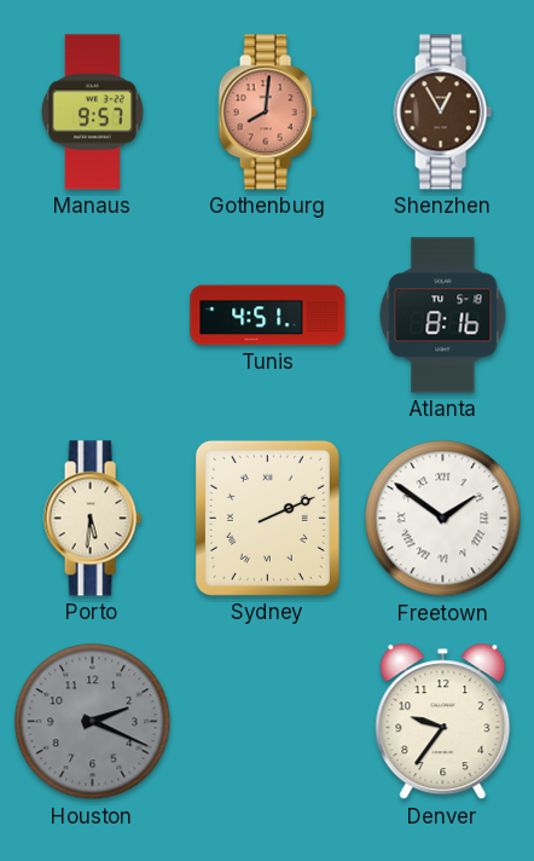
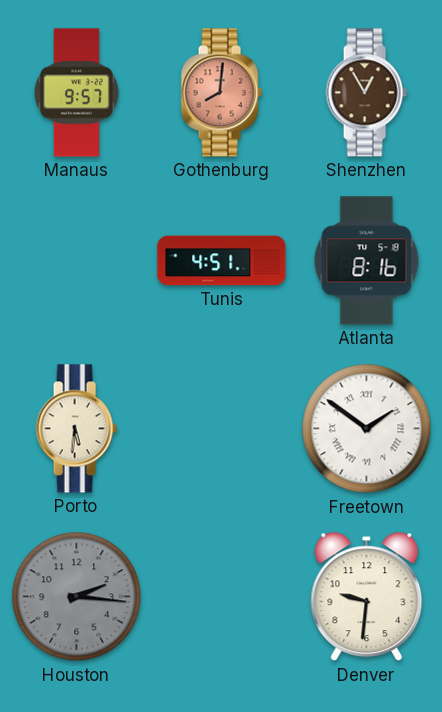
Sydney: 2:11 -> none
Houston: 2:19 -> 2:16
Denver: 9:36 -> 9:31
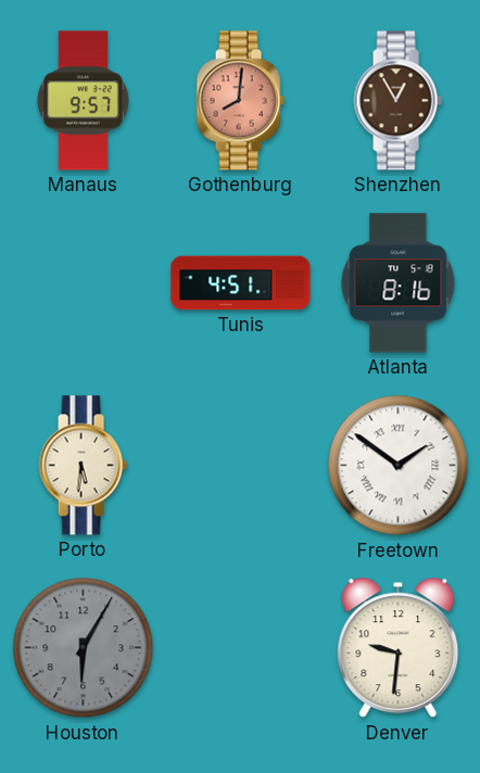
Houston: 2:16 -> 6:05
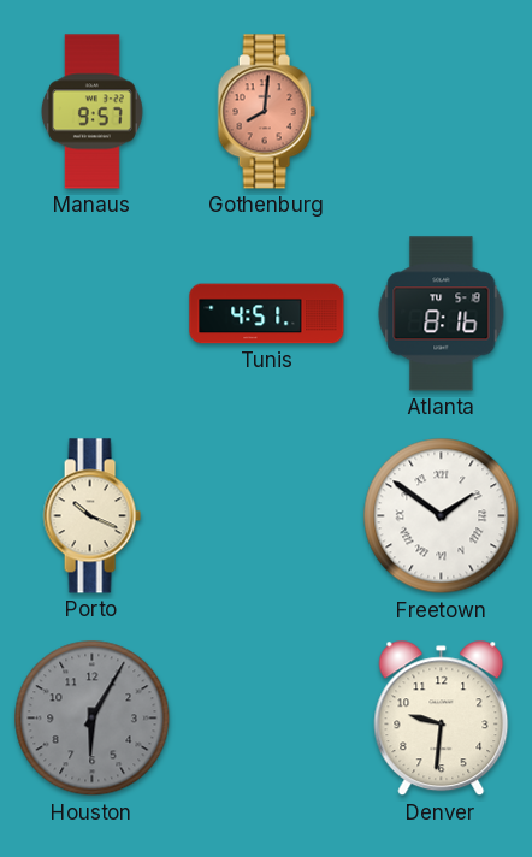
Shenzhen: 12:55 -> none
Porto: 5:31 -> 10:19
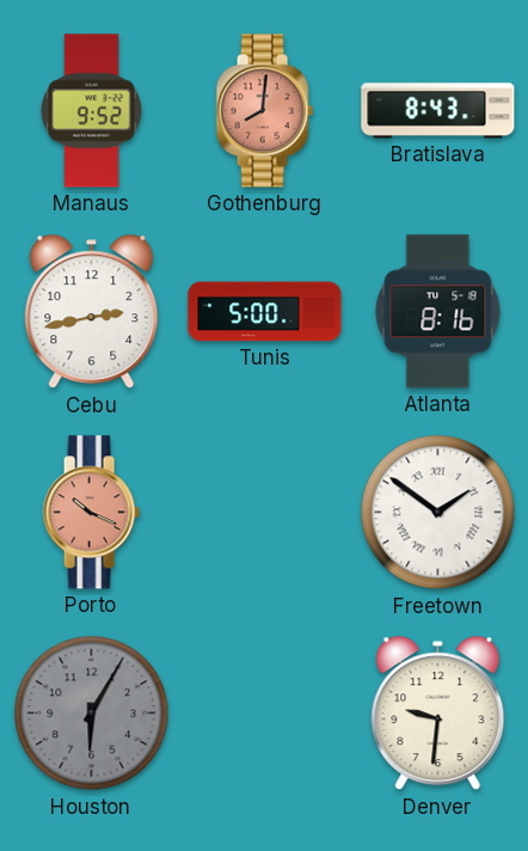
Manaus: 9:57 -> 9:52
Bratislava: none -> 8:43
Cebu: none -> 2:43
Tunis: 4:51 -> 5:00
Porto dial: cream -> salmon
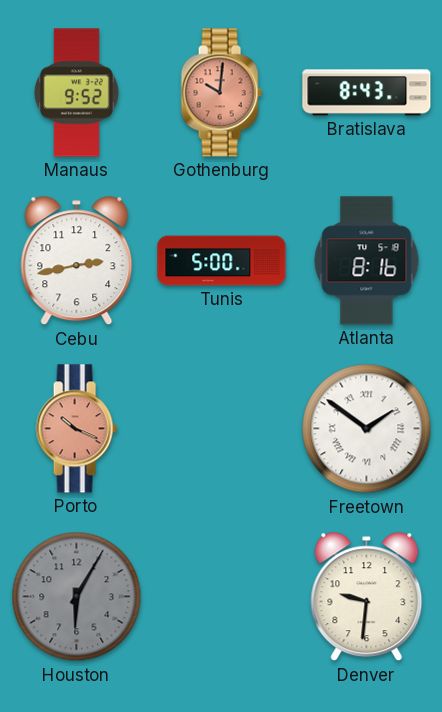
Gothenburg: 8:01 -> 10:01
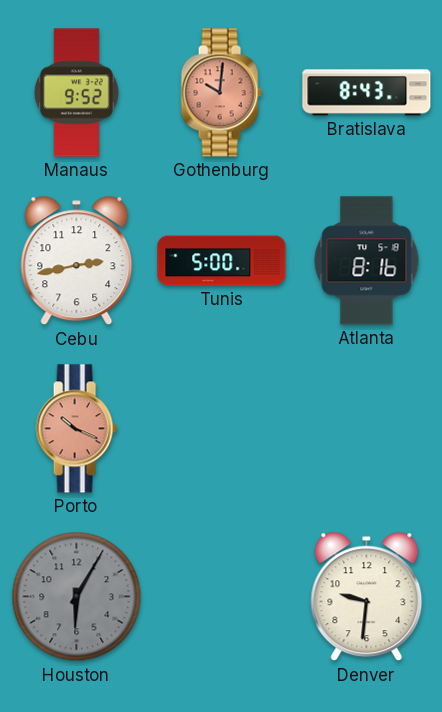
Freetown: 1:51 -> none
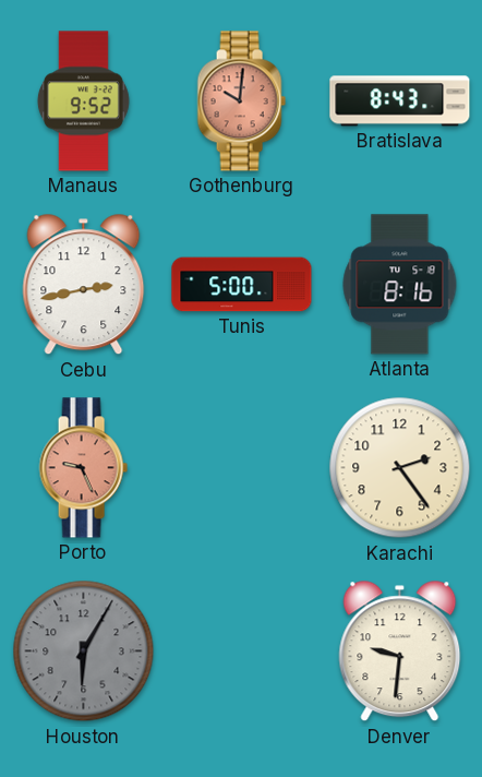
Porto: 10:19 -> 9:26
Karachi: none -> 2:24
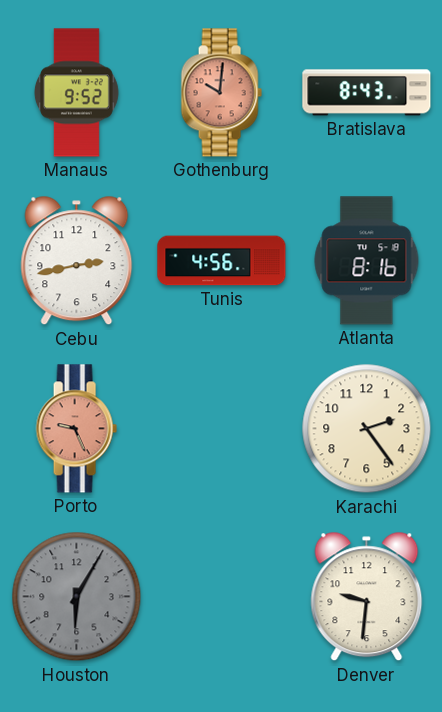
Tunis: 5:00 -> 4:56
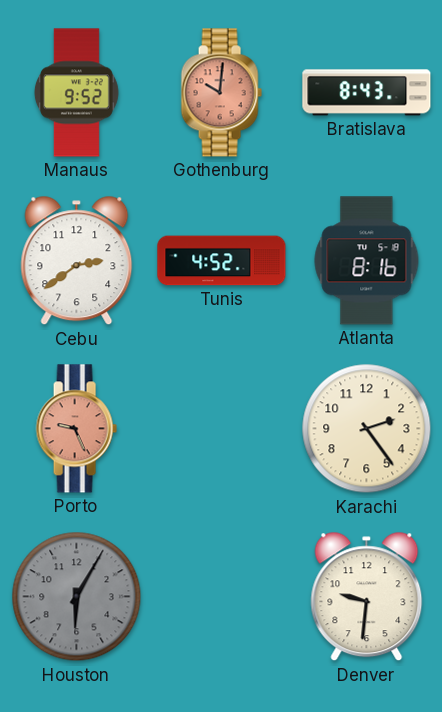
Cebu: 2:43 -> 2:39
Tunis: 4:56 -> 4:52
